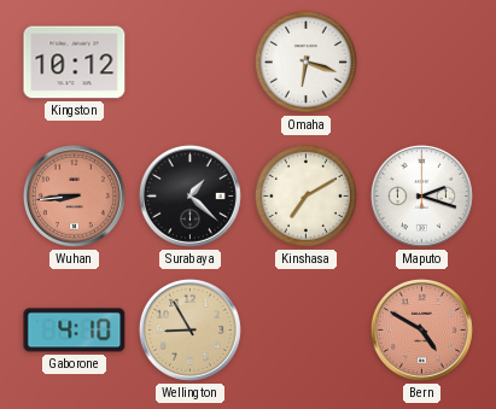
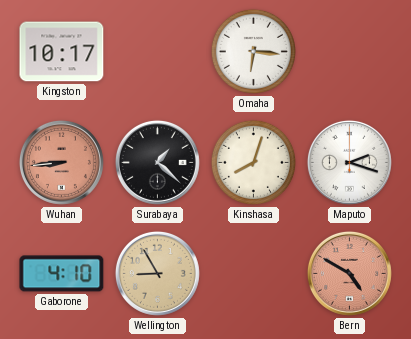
Kingston: 10:12 -> 10:17
Omaha: 6:18 -> 6:16
Kinshasa: 7:10 -> 8:03
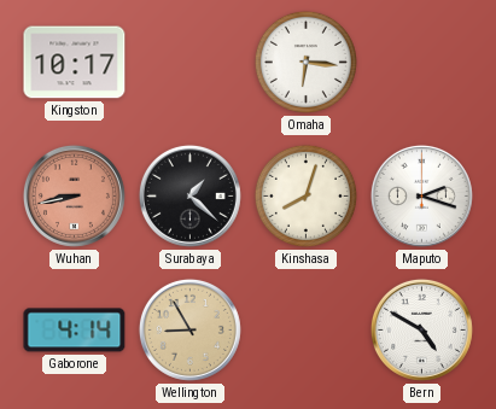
Wuhan: 8:44 -> 8:43
Gaborone: 4:10 -> 4:14
Bern dial: salmon -> white
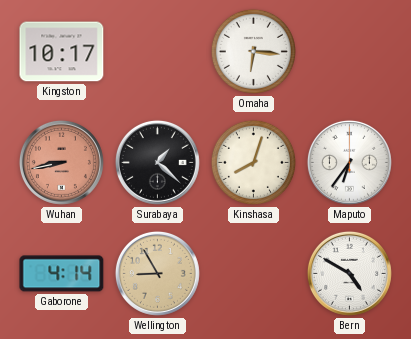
Maputo: 2:18 -> 6:36
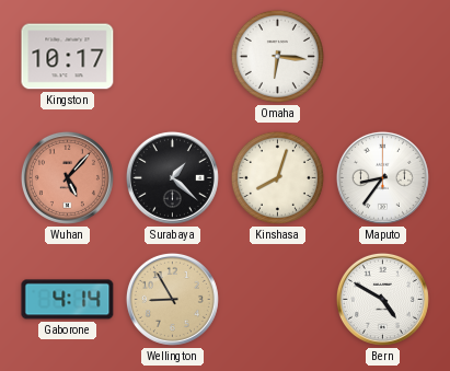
Wuhan: 8:43 -> 5:07
Maputo: 6:36 -> 8:36
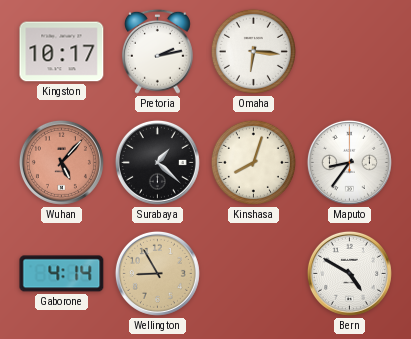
Pretoria: none -> 2:13
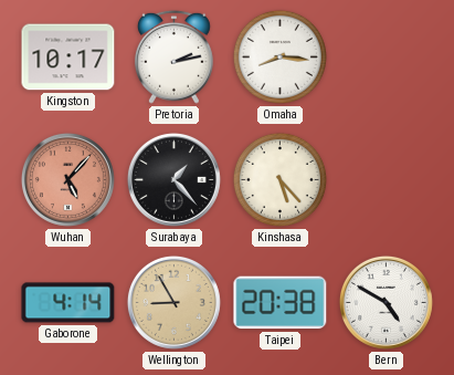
Omaha: 6:16 -> 8:16
Surabaya: 1:22 -> 1:23
Kinshasa: 8:03 -> 5:23
Maputo: 8:36 -> none
Taipei: none -> 20:38
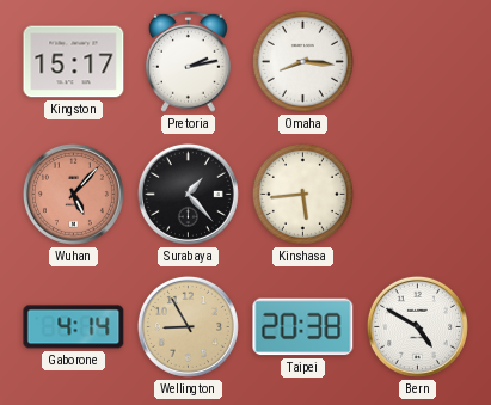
Kingston: 10:17 -> 15:17
Kinshasa: 5:23 -> 5:44
